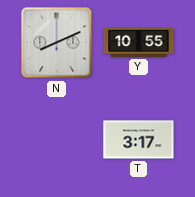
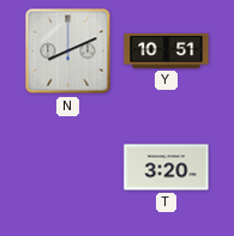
Y: 10:55 -> 10:51
T: 3:17 -> 3:20
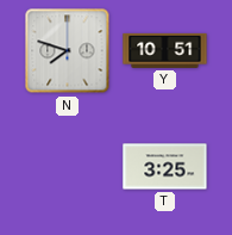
N: 8:11 -> 7:48
T: 3:20 -> 3:25
